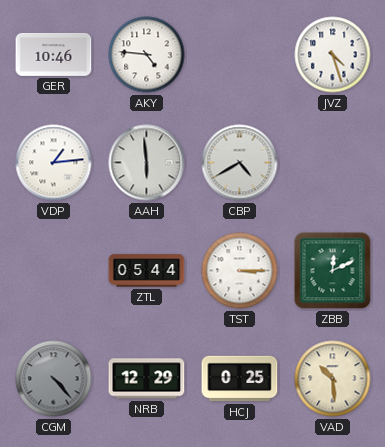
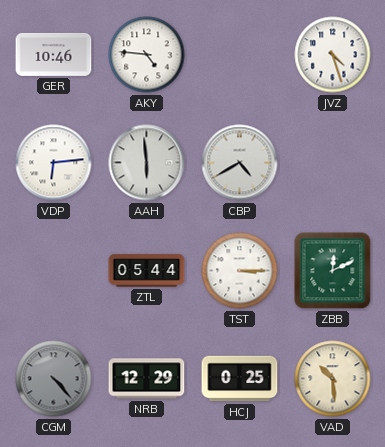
VDP: 1:14 -> 6:14
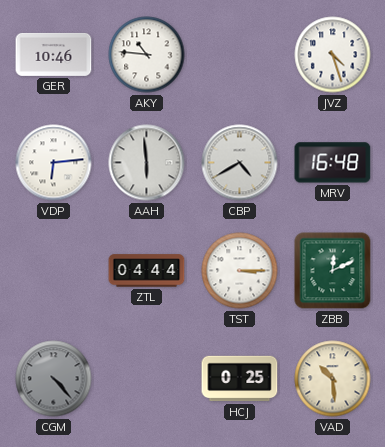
AKY: 4:46 -> 10:46
MRV: none -> 16:48
ZTL: 05:44 -> 04:44
NRB: 12:29 -> none
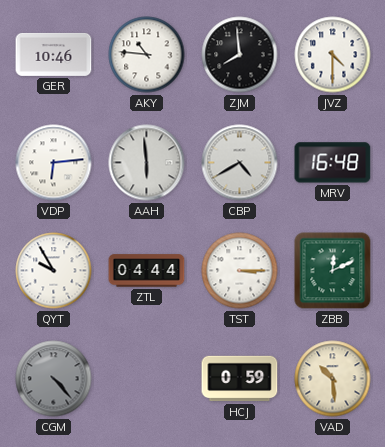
ZJM: none -> 7:59
JVZ: 4:27 -> 4:30
QYT: none -> 9:55
HCJ: 0:25 -> 0:59
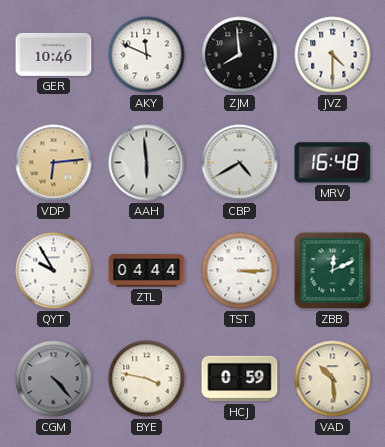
AKY: 10:46 -> 11:49
VDP dial: white -> champagne
BYE: none -> 3:47
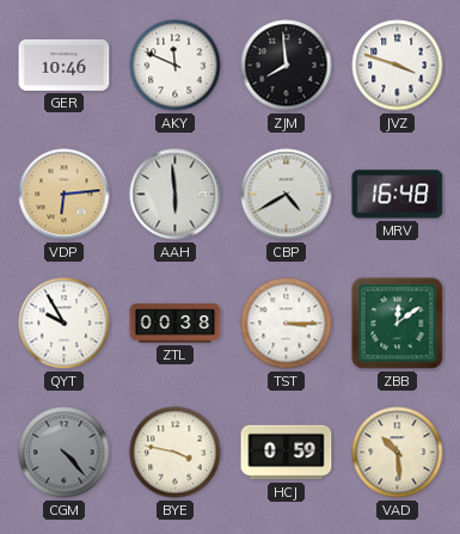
JVZ: 4:30 -> 3:48
ZTL: 04:44 -> 00:38
ZBB: 12:11 -> 12:09
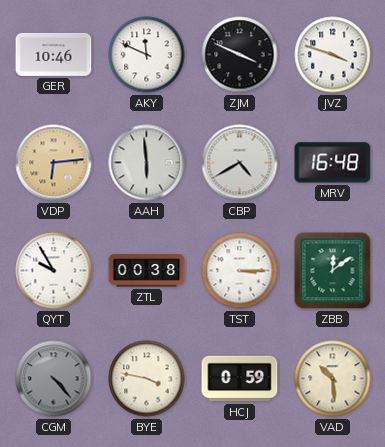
ZJM: 7:59 -> 3:49
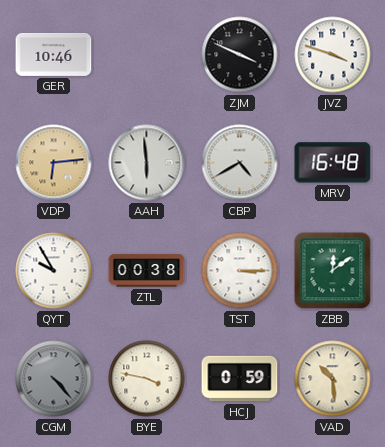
AKY: 11:49 -> none
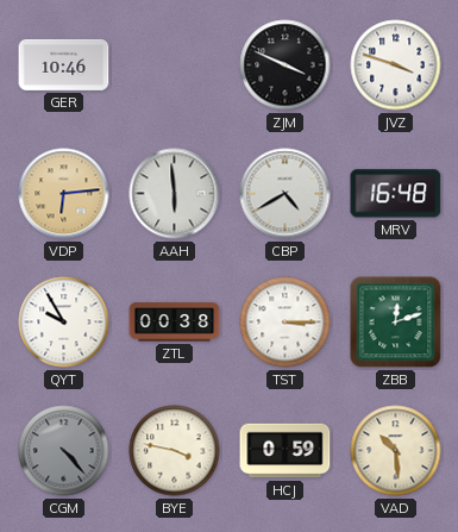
ZBB: 12:09 -> 12:12
